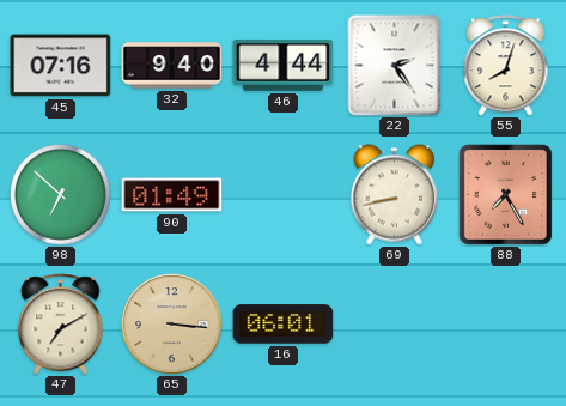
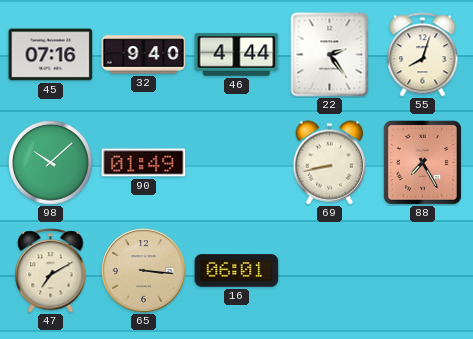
98: 6:52 -> 10:08
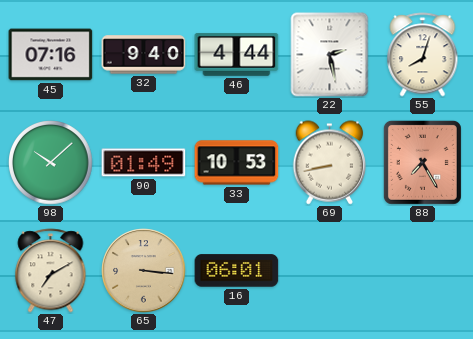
22: 2:24 -> 2:28
33: none -> 10:53
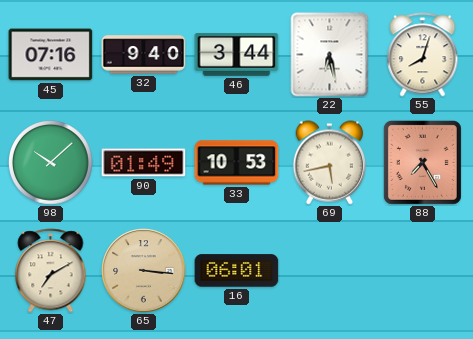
46: 4:44 -> 3:44
22: 2:28 -> 6:28
69: 8:43 -> 5:43
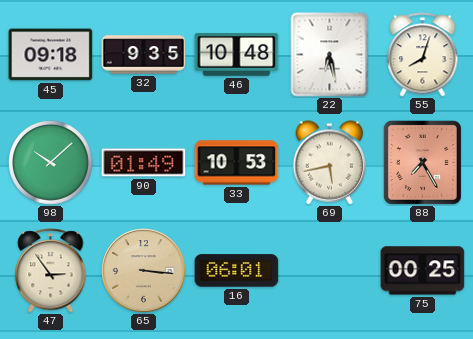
45: 07:16 -> 09:18
32: 9:40 -> 9:35
46: 3:44 -> 10:48
47: 7:10 -> 2:54
75: none -> 00:25
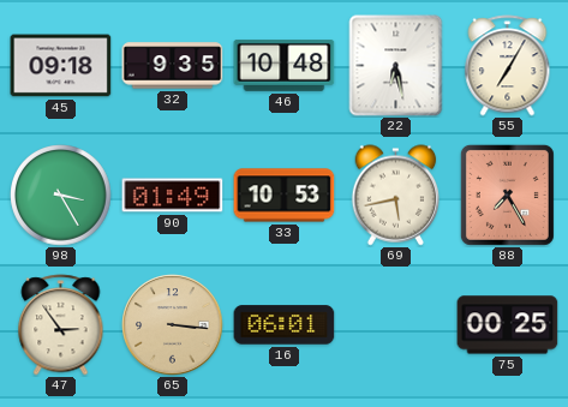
55: 8:03 -> 7:05
98: 10:08 -> 3:25
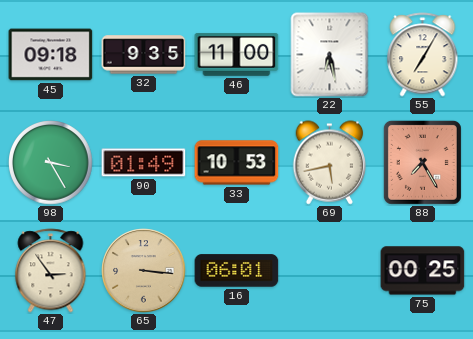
46: 10:48 -> 11:00
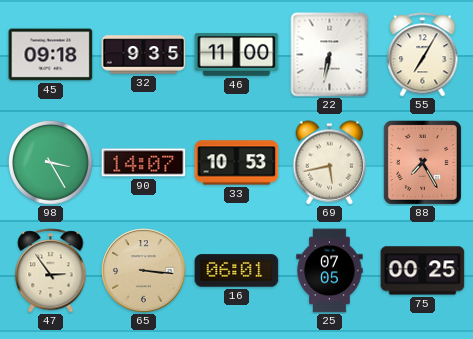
22: 6:28 -> 6:32
90: 01:49 -> 14:07
25: none -> 07:05
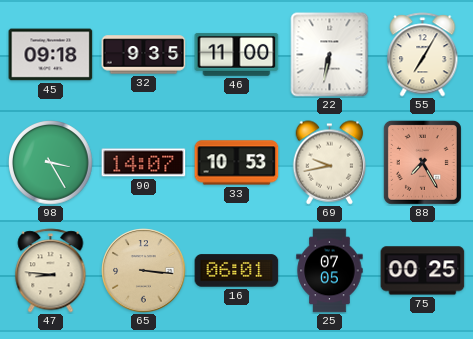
69: 5:43 -> 9:43
47: 2:54 -> 8:46
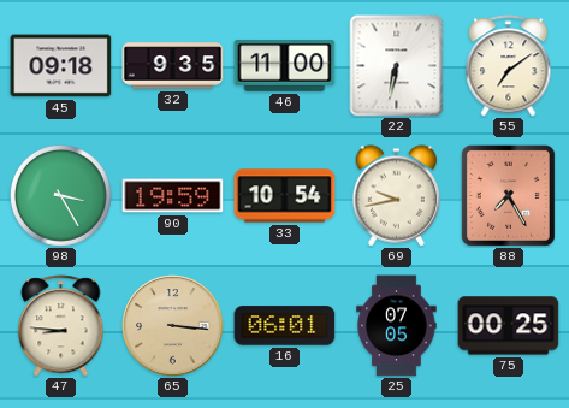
55: 7:05 -> 7:09
90: 14:07 -> 19:59
33: 10:53 -> 10:54
